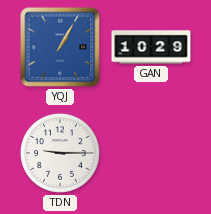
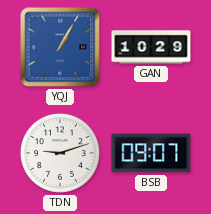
TDN: 9:15 -> 9:12
BSB: none -> 09:07
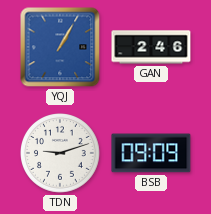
GAN: 10:29 -> 2:46
BSB: 09:07 -> 09:09
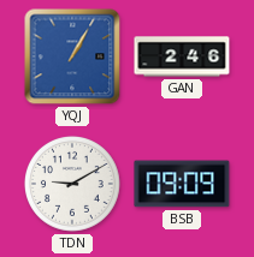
TDN: 9:12 -> 9:10
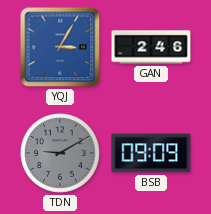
YQJ: 1:05 -> 3:05
TDN dial: white -> grey
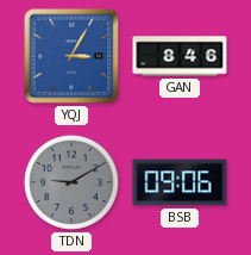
GAN: 2:46 -> 8:46
BSB: 09:09 -> 09:06
